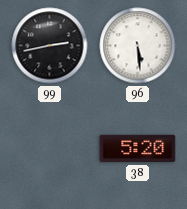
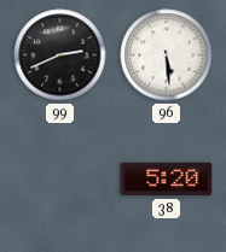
99: 2:43 -> 2:41
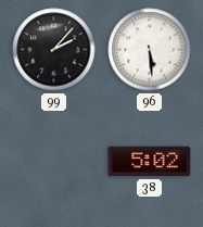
99: 2:41 -> 2:07
38: 5:20 -> 5:02
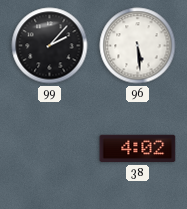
38: 5:02 -> 4:02
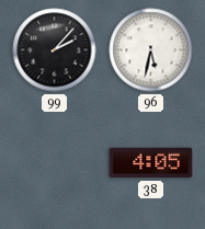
96: 5:29 -> 5:32
38: 4:02 -> 4:05
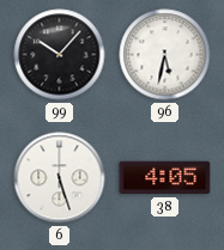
99: 2:07 -> 10:07
6: none -> 5:27
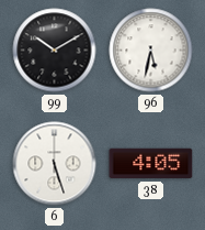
99: 10:07 -> 10:10
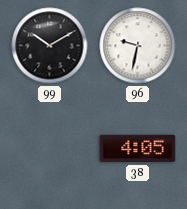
96: 5:32 -> 9:32
6: 5:27 -> none
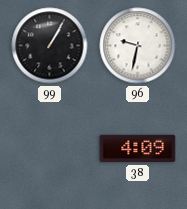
99: 10:10 -> 1:05
38: 4:05 -> 4:09
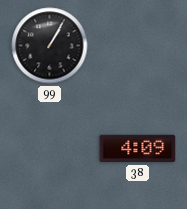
96: 9:32 -> none
